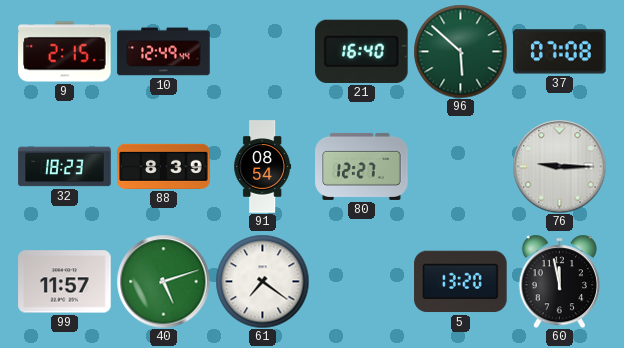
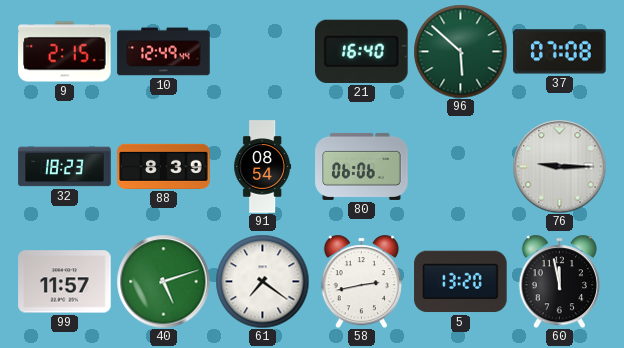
80: 12:27 -> 06:06
58: none -> 2:43
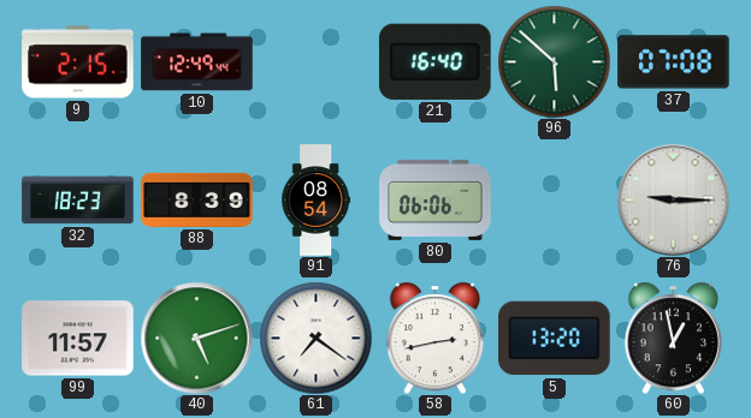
60: 11:58 -> 12:58
